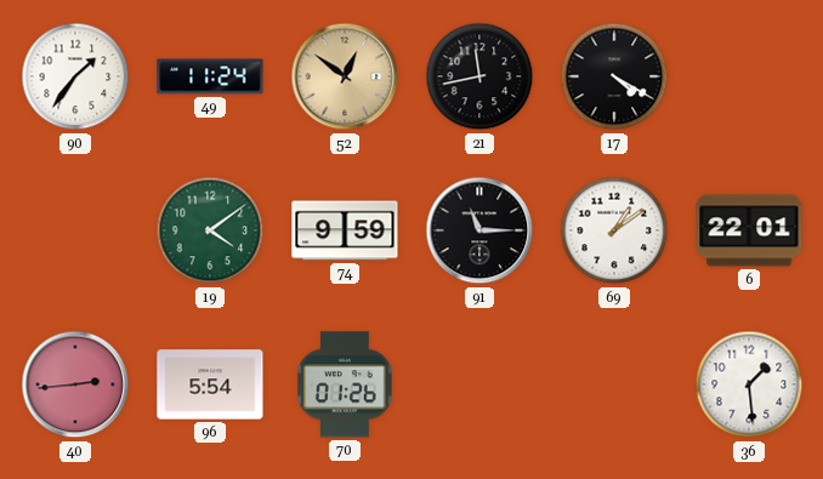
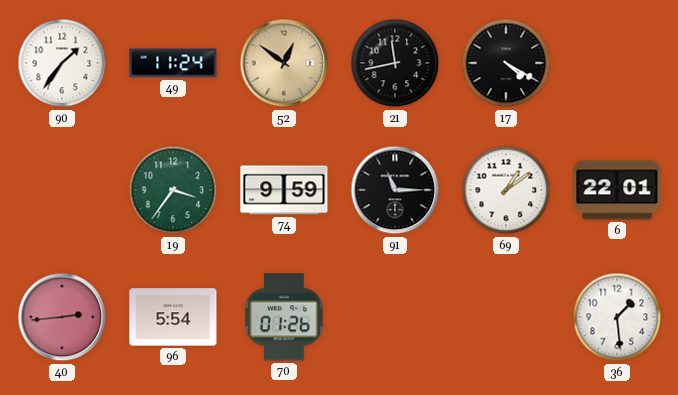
19: 4:09 -> 3:36
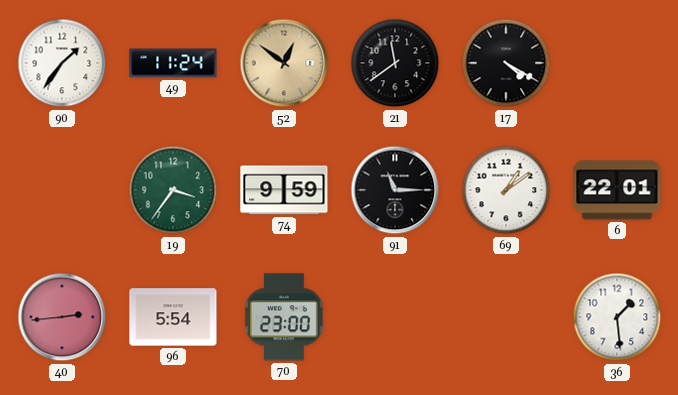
21: 11:43 -> 11:39
70: 01:26 -> 23:00
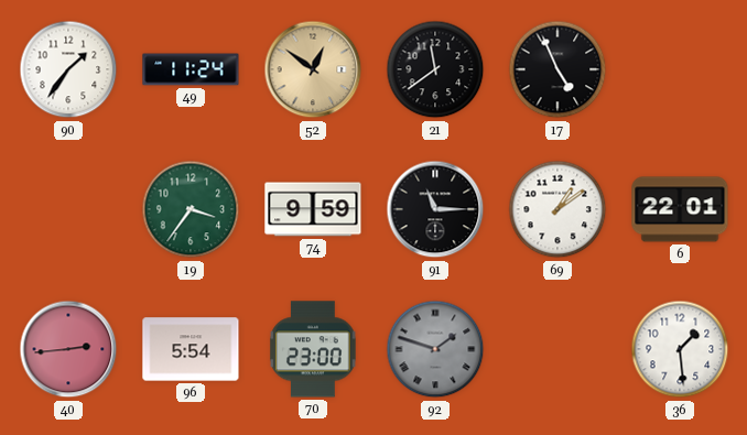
17: 4:20 -> 4:56
92: none -> 1:48
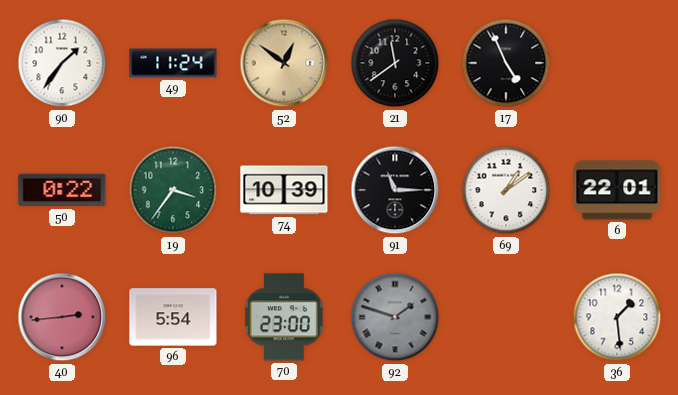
50: none -> 0:22
74: 9:59 -> 10:39
